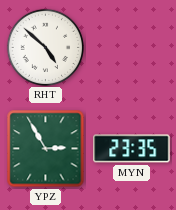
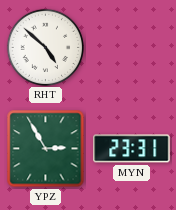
MYN: 23:35 -> 23:31
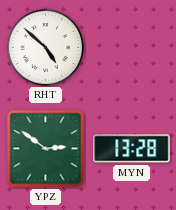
YPZ: 2:55 -> 2:51
MYN: 23:31 -> 13:28
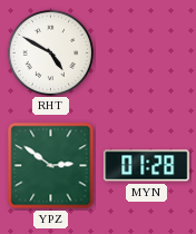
RHT: 4:52 -> 4:50
MYN: 13:28 -> 01:28
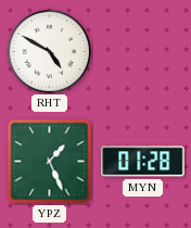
YPZ: 2:51 -> 1:26
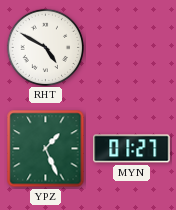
MYN: 01:28 -> 01:27
